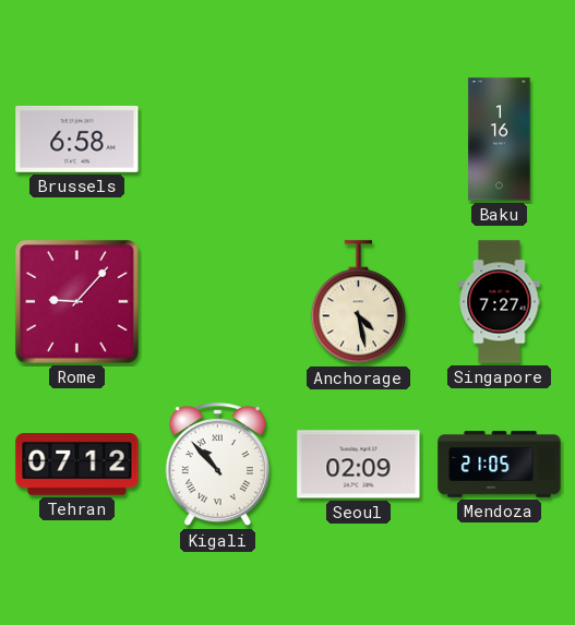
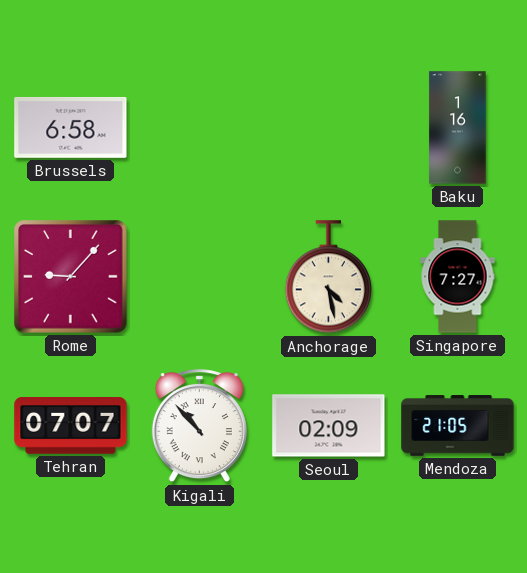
Tehran: 07:12 -> 07:07
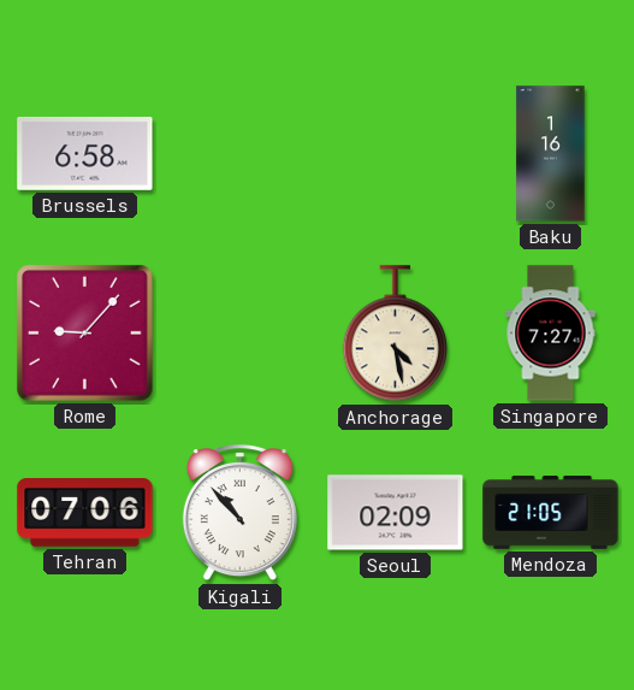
Tehran: 07:07 -> 07:06
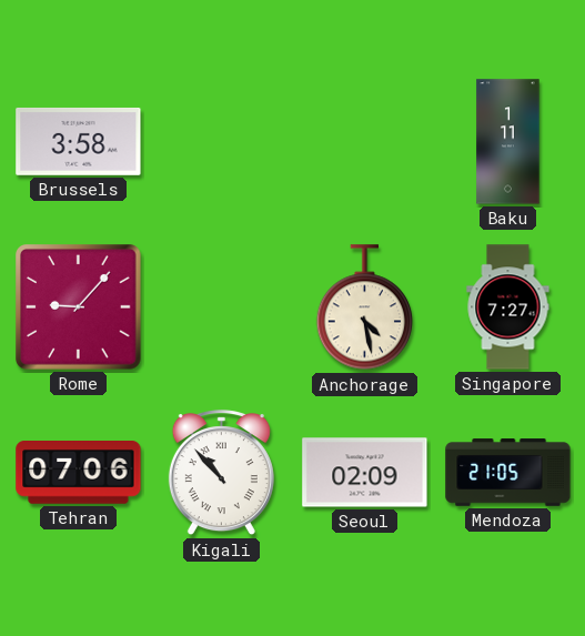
Brussels: 6:58 -> 3:58
Baku: 1:16 -> 1:11
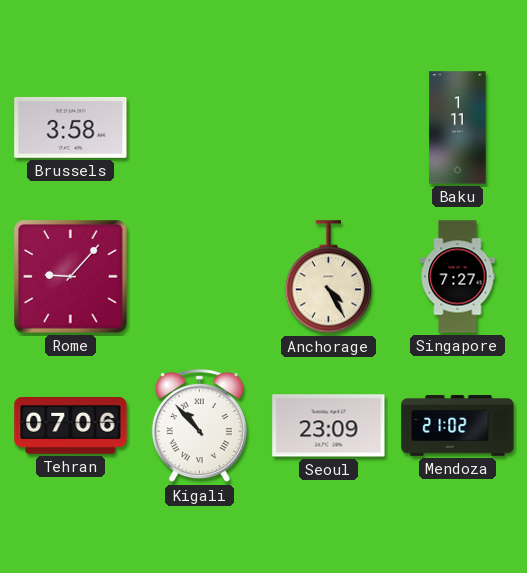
Anchorage: 4:28 -> 4:25
Seoul: 02:09 -> 23:09
Mendoza: 21:05 -> 21:02
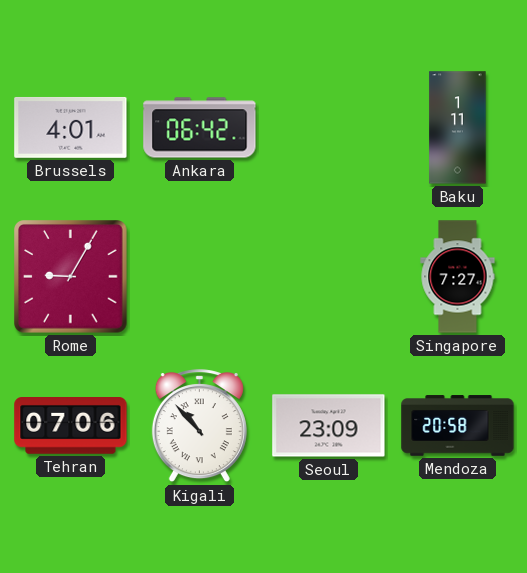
Brussels: 3:58 -> 4:01
Ankara: none -> 06:42
Rome: 9:07 -> 9:05
Anchorage: 4:25 -> none
Mendoza: 21:02 -> 20:58
